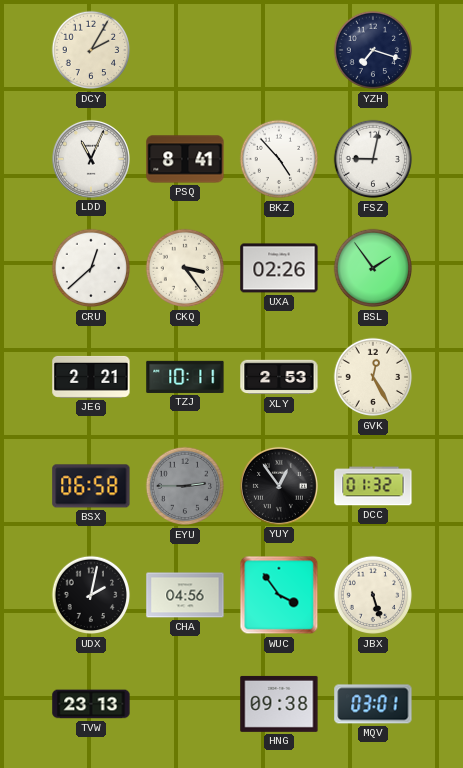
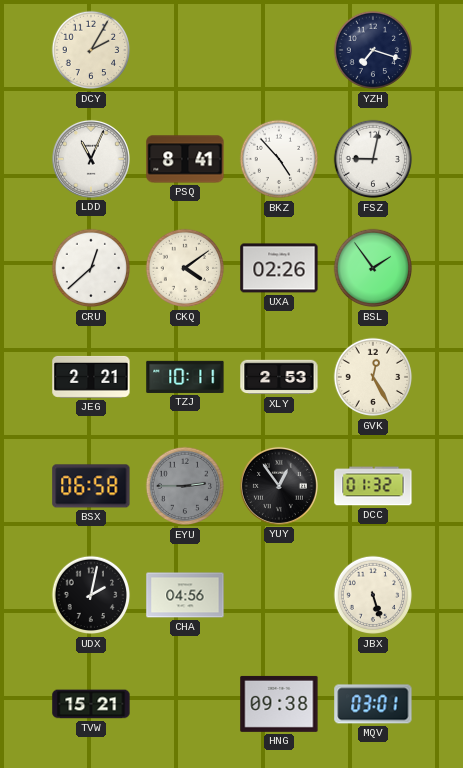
CKQ: 3:24 -> 4:09
WUC: 3:54 -> none
TVW: 23:13 -> 15:21
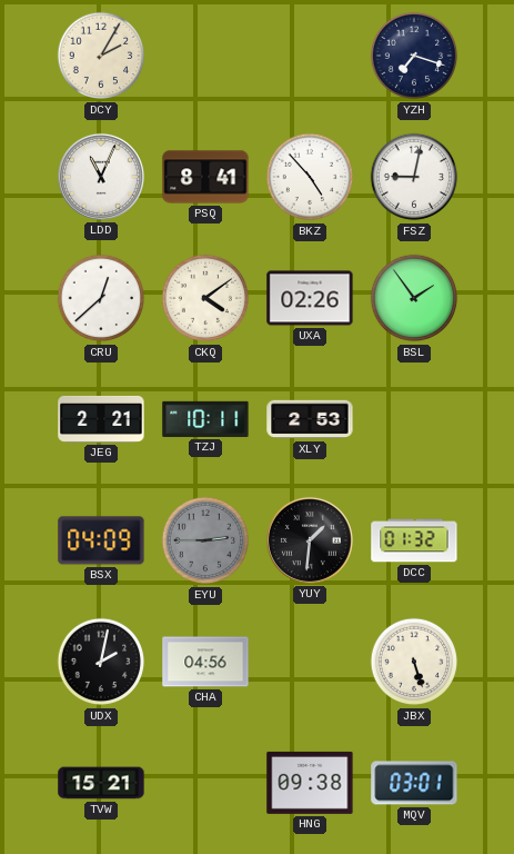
GVK: 12:25 -> none
BSX: 06:58 -> 04:09
YUY: 12:54 -> 1:31
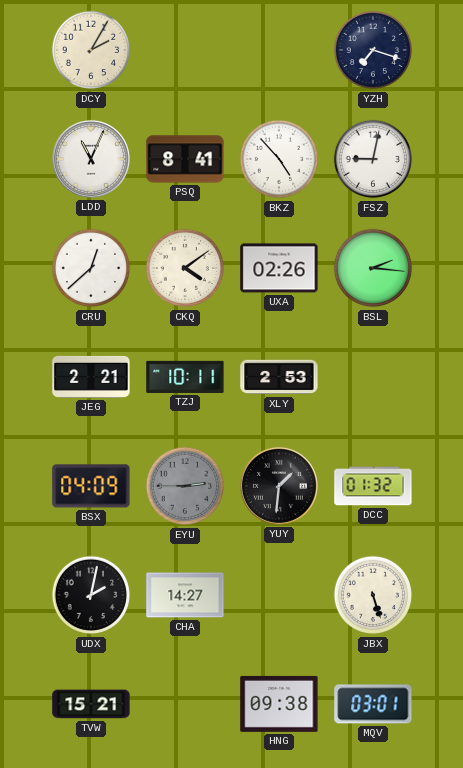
BSL: 1:54 -> 2:16
CHA: 04:56 -> 14:27
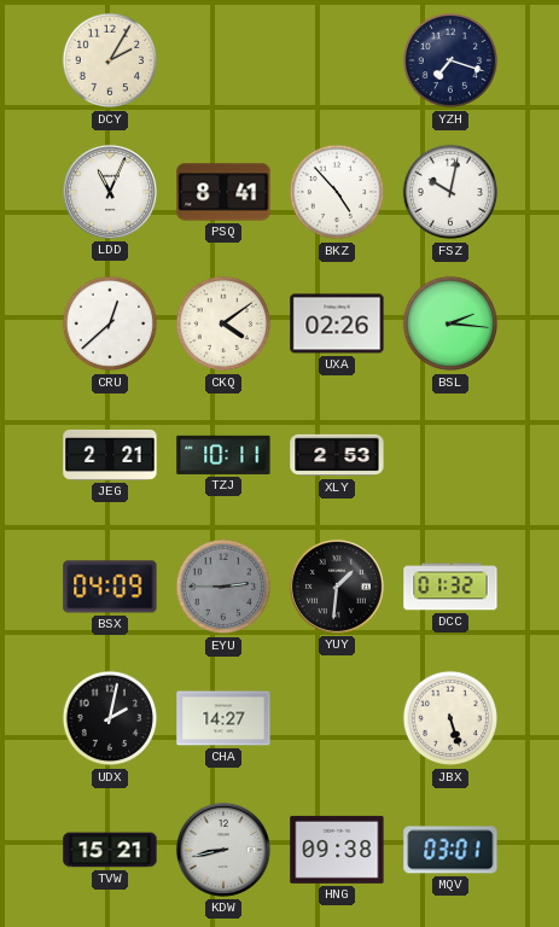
FSZ: 9:02 -> 10:02
KDW: none -> 8:43
